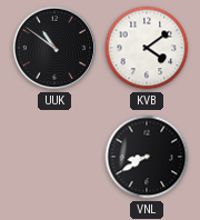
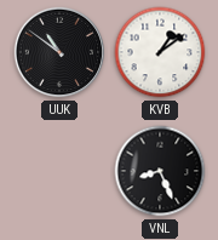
KVB: 4:09 -> 1:09
VNL: 8:40 -> 8:26
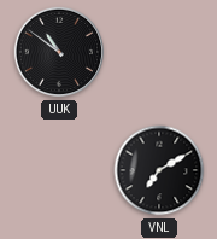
KVB: 1:09 -> none
VNL: 8:26 -> 7:10
